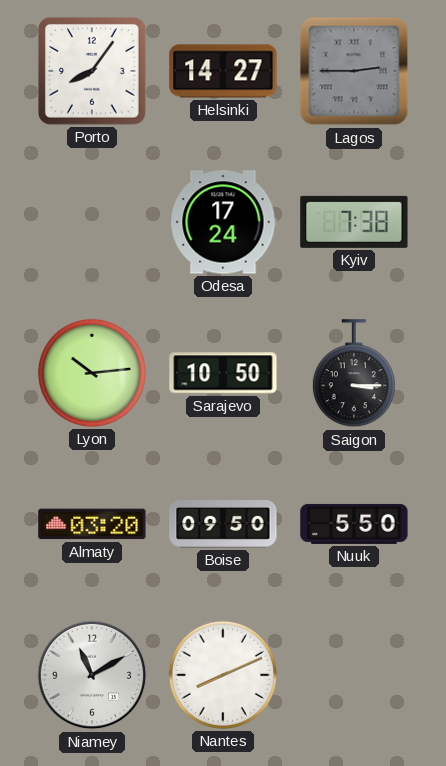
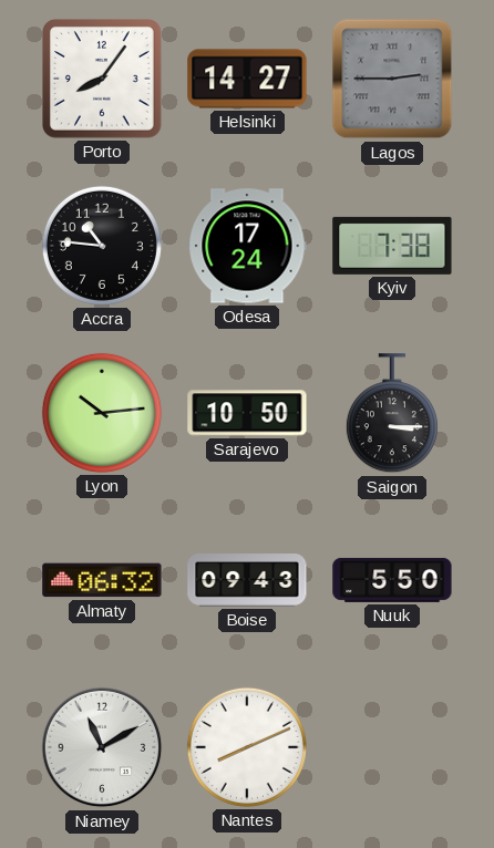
Accra: none -> 10:46
Almaty: 03:20 -> 06:32
Boise: 09:50 -> 09:43
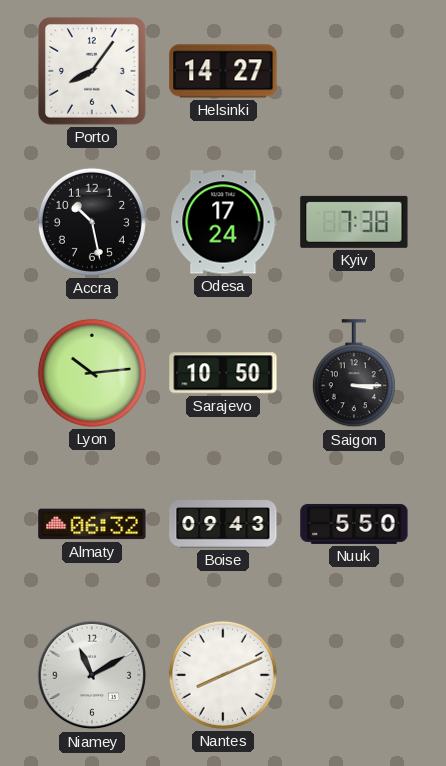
Lagos: 2:45 -> none
Accra: 10:46 -> 10:28
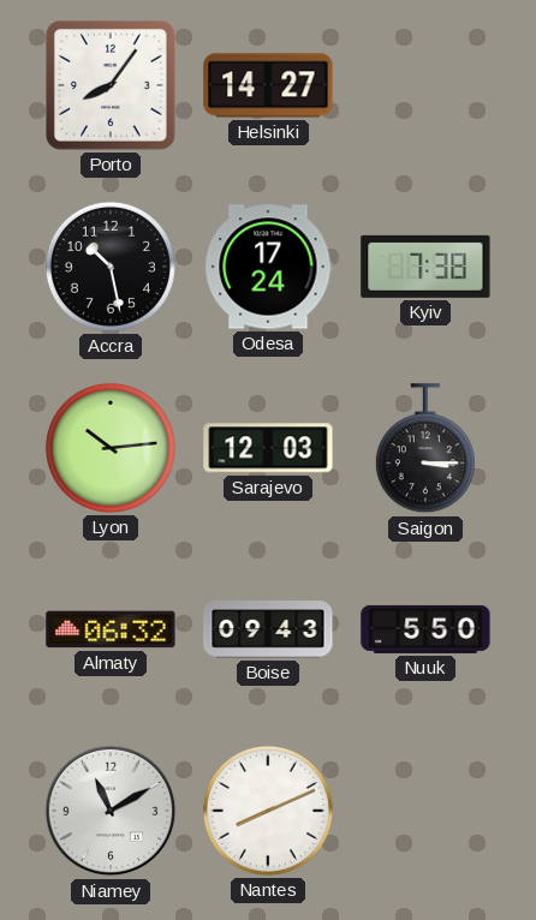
Sarajevo: 10:50 -> 12:03
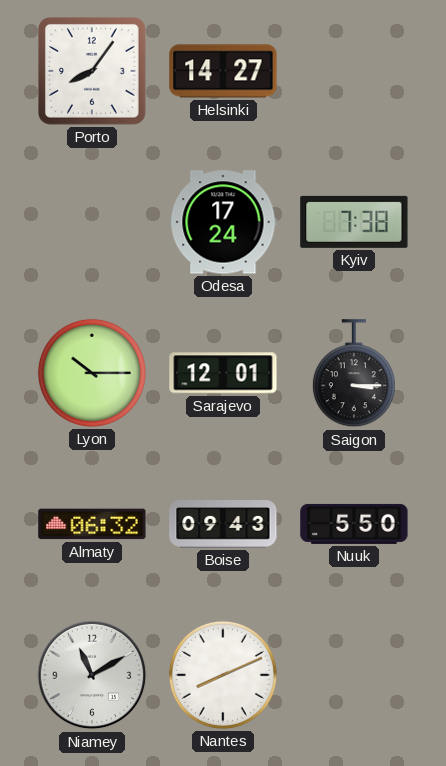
Accra: 10:28 -> none
Lyon: 10:14 -> 10:15
Sarajevo: 12:03 -> 12:01
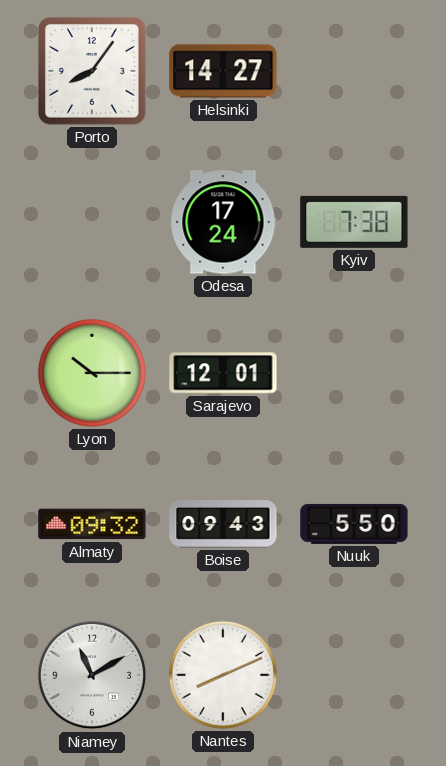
Saigon: 3:15 -> none
Almaty: 06:32 -> 09:32
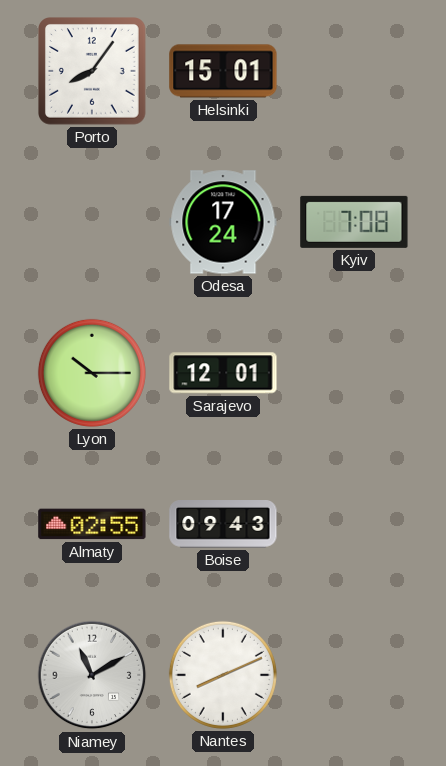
Helsinki: 14:27 -> 15:01
Kyiv: 7:38 -> 7:08
Almaty: 09:32 -> 02:55
Nuuk: 5:50 -> none
